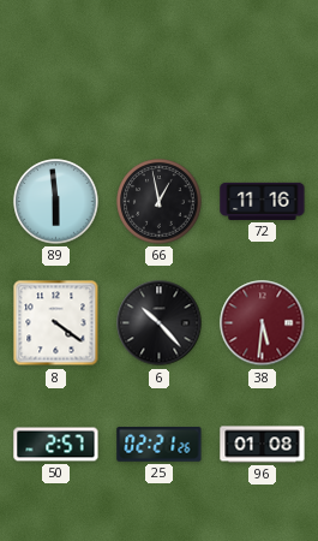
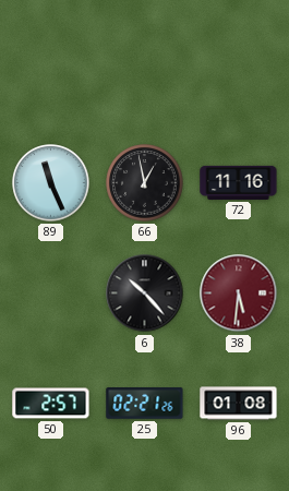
89: 5:59 -> 11:26
8: 4:21 -> none
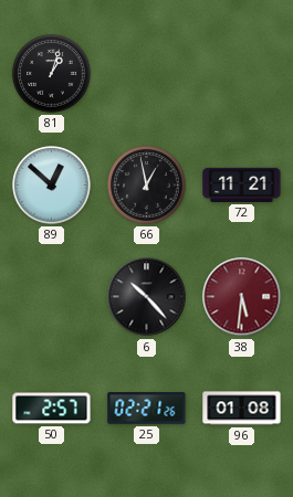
81: none -> 1:03
89: 11:26 -> 12:52
72: 11:16 -> 11:21
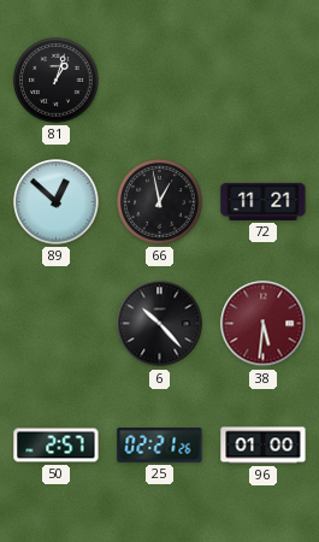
96: 01:08 -> 01:00
